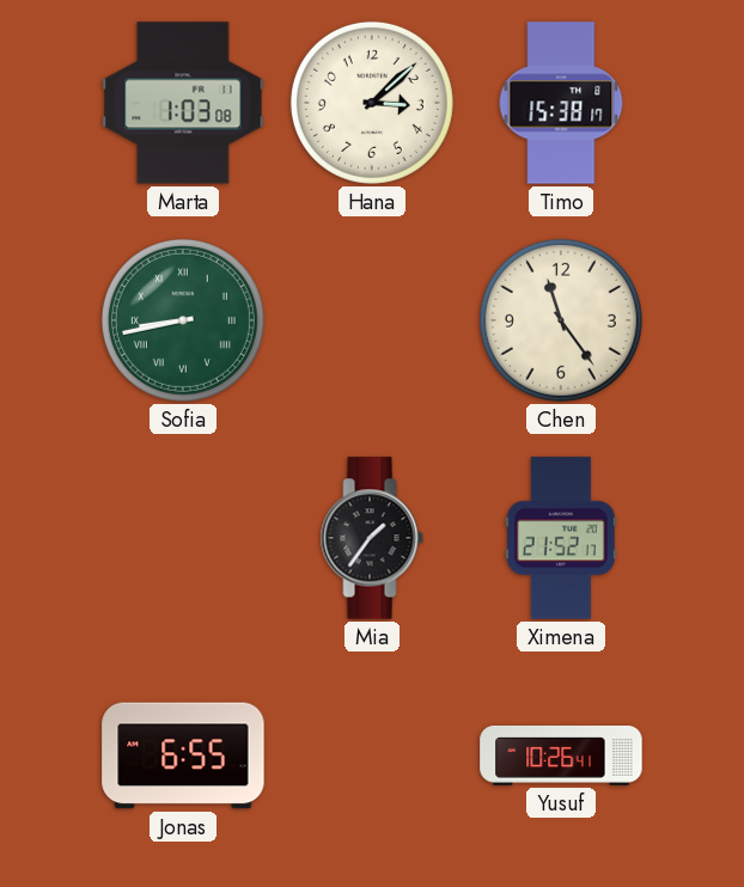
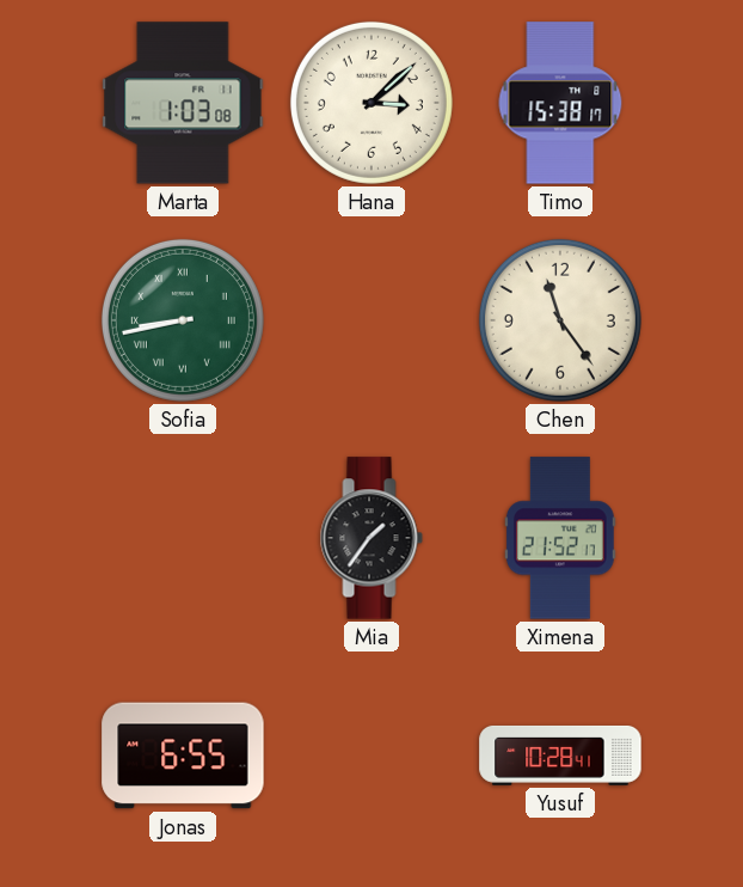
Yusuf: 10:26 -> 10:28
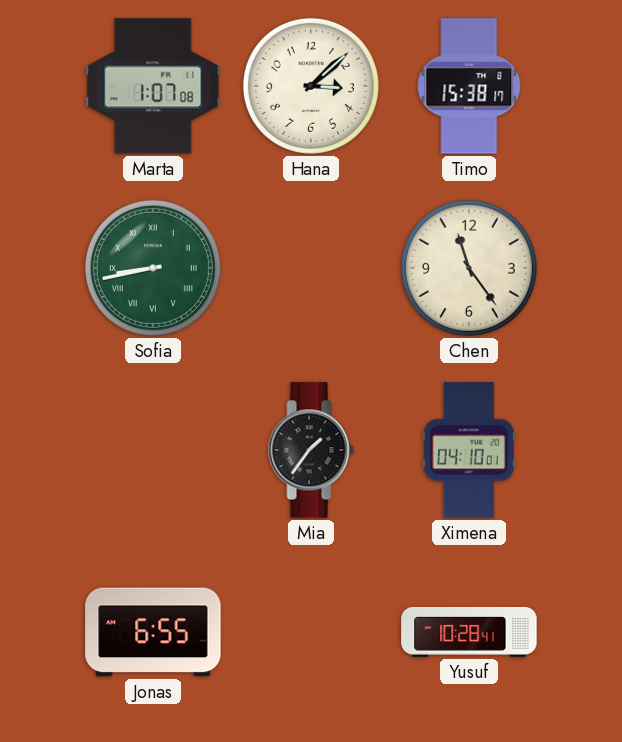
Marta: 1:03 -> 1:07
Ximena: 21:52 -> 04:10
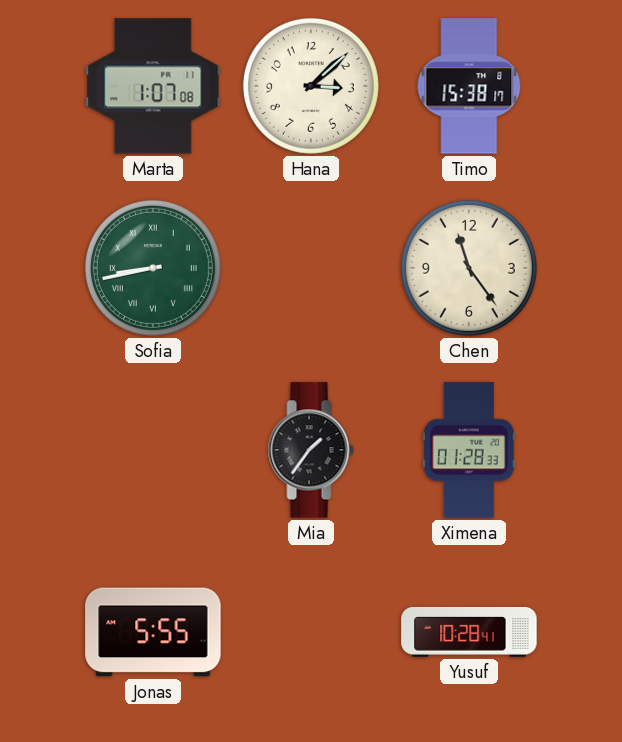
Ximena: 04:10 -> 01:28
Jonas: 6:55 -> 5:55
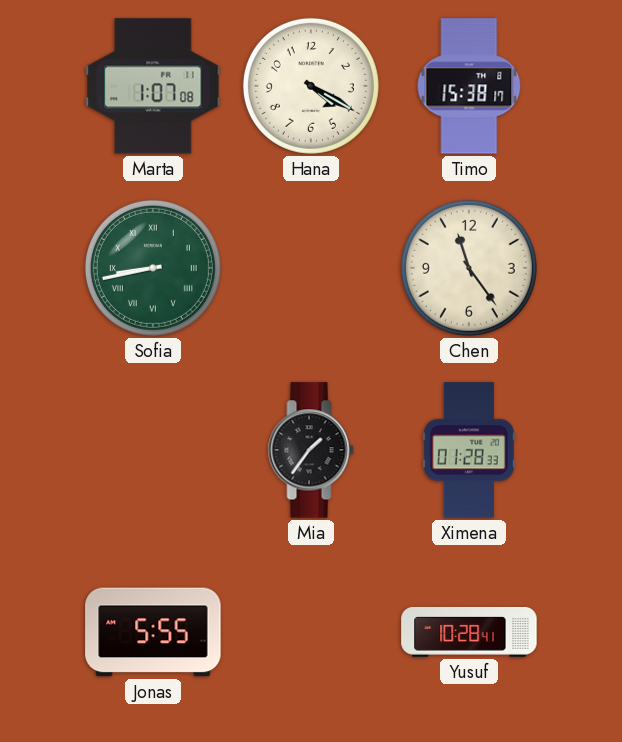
Hana: 3:08 -> 4:20
